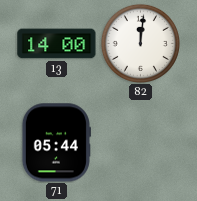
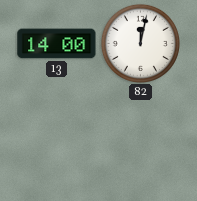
82: 12:01 -> 12:02
71: 05:44 -> none
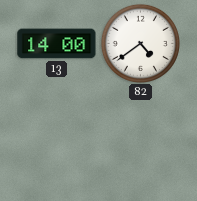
82: 12:02 -> 4:39
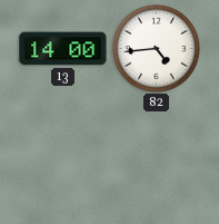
82: 4:39 -> 4:44
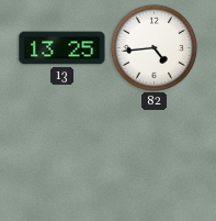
13: 14:00 -> 13:25
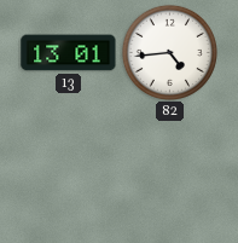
13: 13:25 -> 13:01
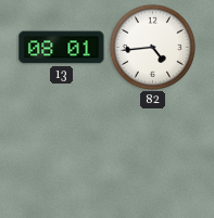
13: 13:01 -> 08:01
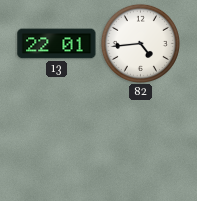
13: 08:01 -> 22:01
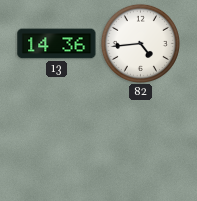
13: 22:01 -> 14:36
